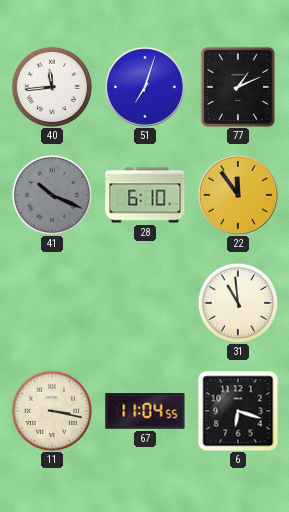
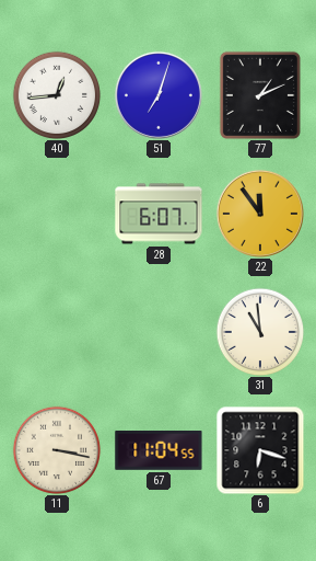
40: 11:44 -> 12:44
41: 10:19 -> none
28: 6:10 -> 6:07
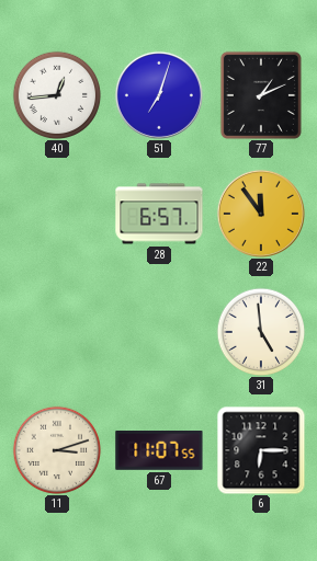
28: 6:07 -> 6:57
31: 10:59 -> 4:59
11: 3:17 -> 3:12
67: 11:04 -> 11:07
6: 6:18 -> 6:15
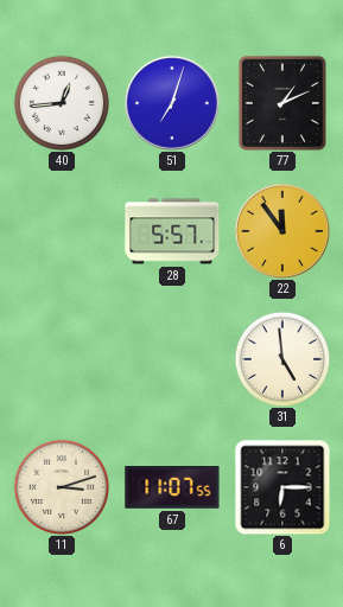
28: 6:57 -> 5:57
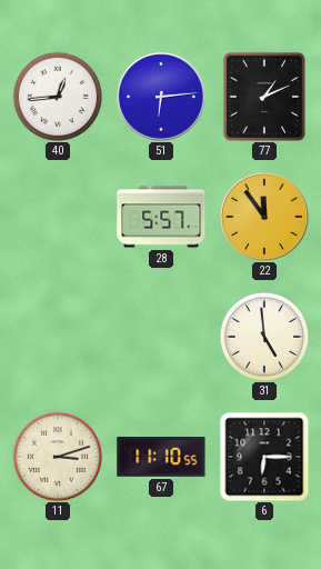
51: 7:03 -> 6:14
67: 11:07 -> 11:10
